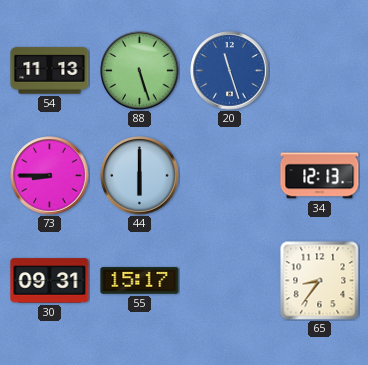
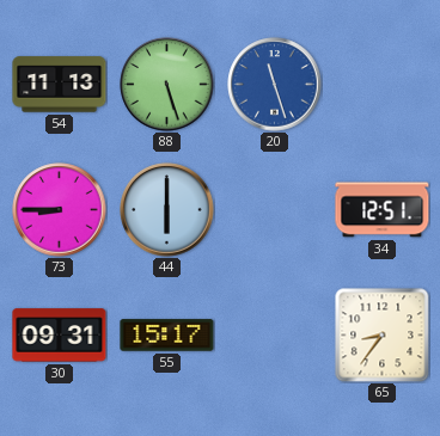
34: 12:13 -> 12:51
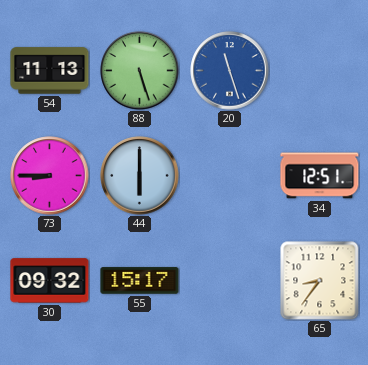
30: 09:31 -> 09:32
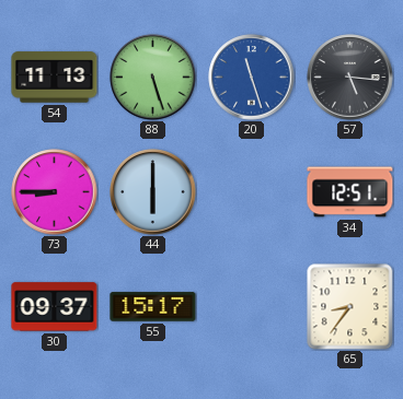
57: none -> 5:16
30: 09:32 -> 09:37
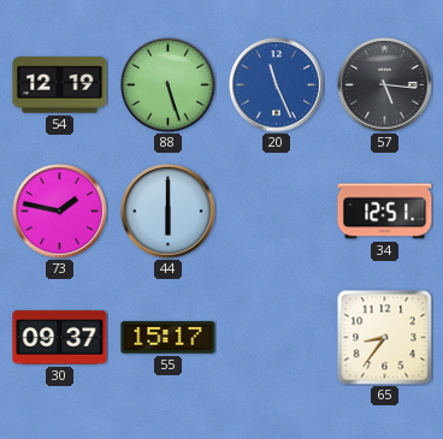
54: 11:13 -> 12:19
20: 11:27 -> 11:26
73: 8:45 -> 1:47
